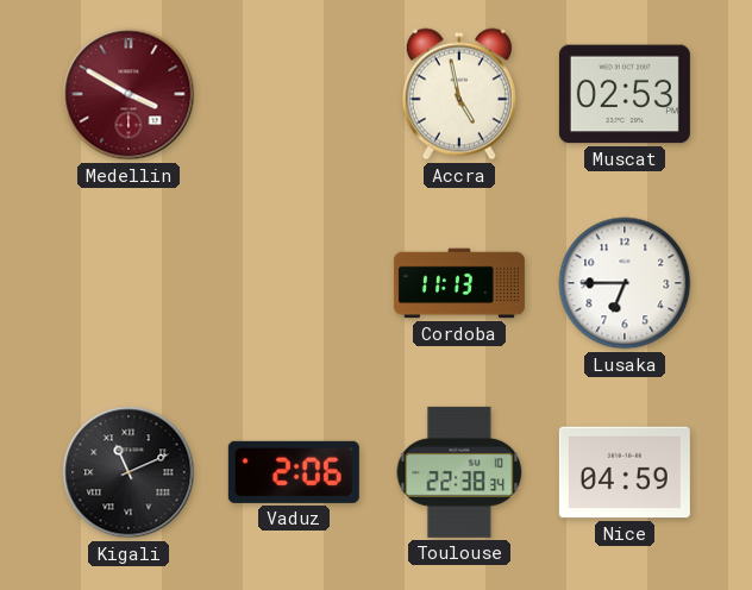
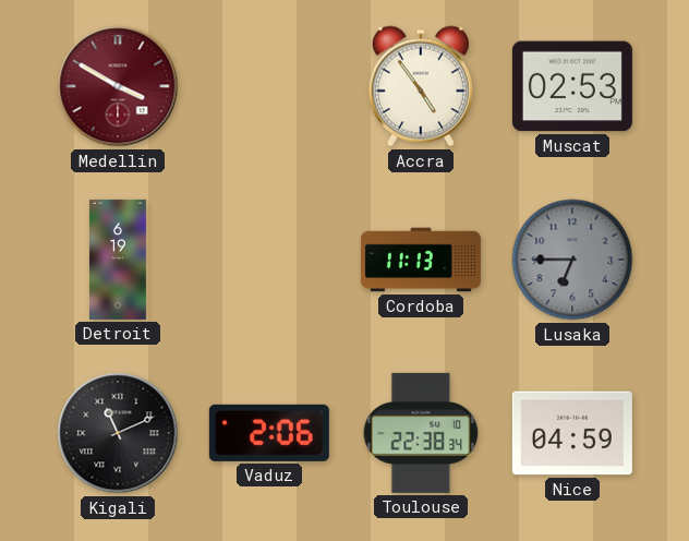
Accra: 4:58 -> 4:54
Detroit: none -> 6:19
Lusaka dial: white -> grey
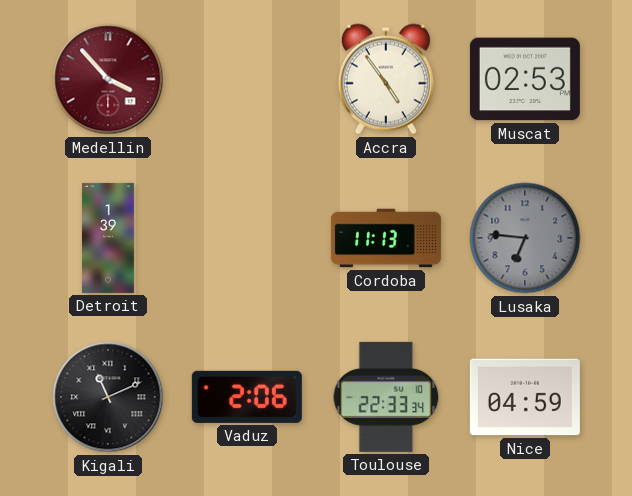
Medellin: 3:50 -> 3:53
Detroit: 6:19 -> 1:39
Lusaka: 6:45 -> 6:46
Toulouse: 22:38 -> 22:33
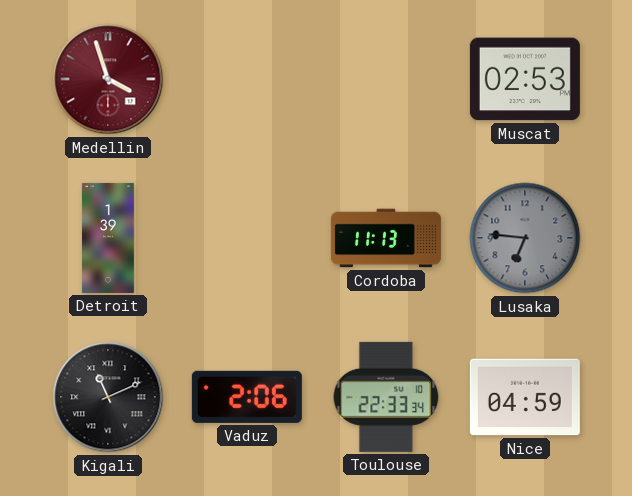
Medellin: 3:53 -> 3:57
Accra: 4:54 -> none
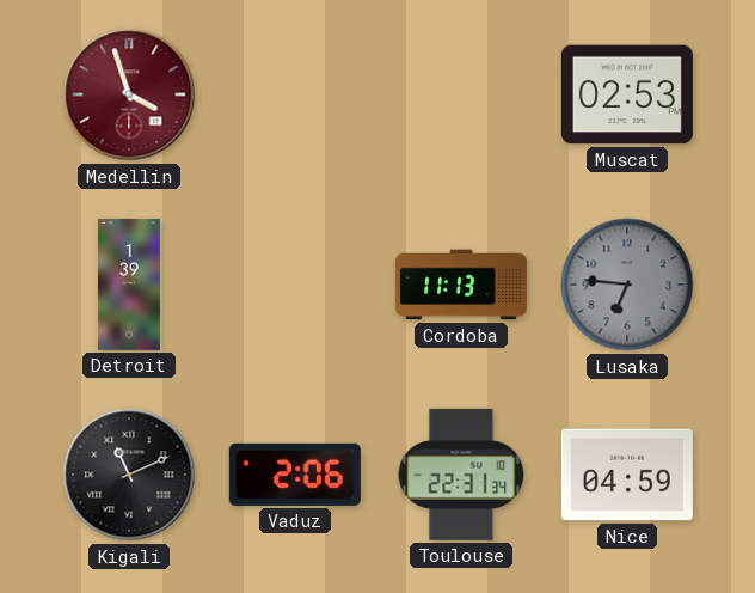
Toulouse: 22:33 -> 22:31
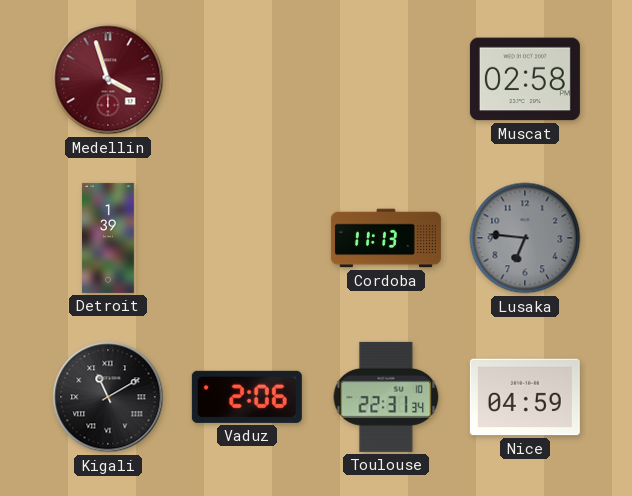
Muscat: 02:53 -> 02:58
Kigali: 11:11 -> 11:10
